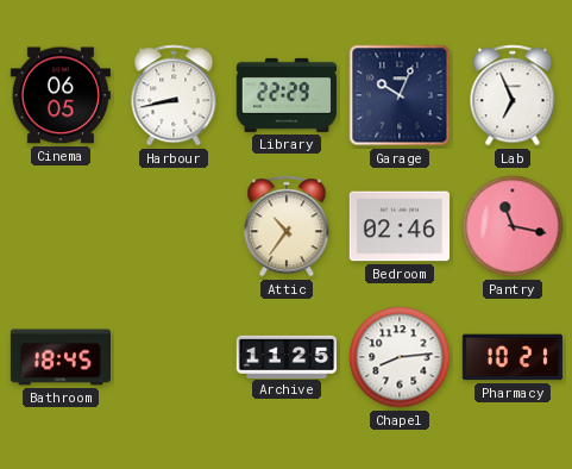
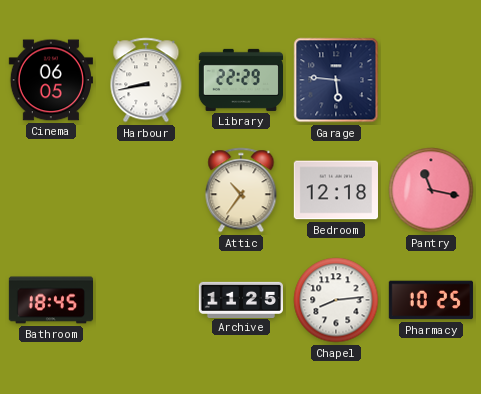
Garage: 10:04 -> 5:46
Lab: 6:56 -> none
Bedroom: 02:46 -> 12:18
Pharmacy: 10:21 -> 10:25
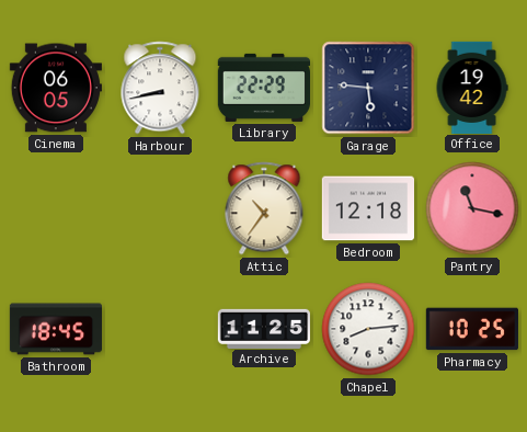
Office: none -> 19:42
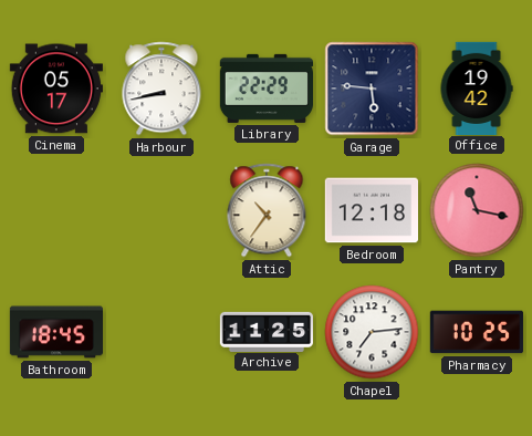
Cinema: 06:05 -> 05:17
Chapel: 8:14 -> 7:14
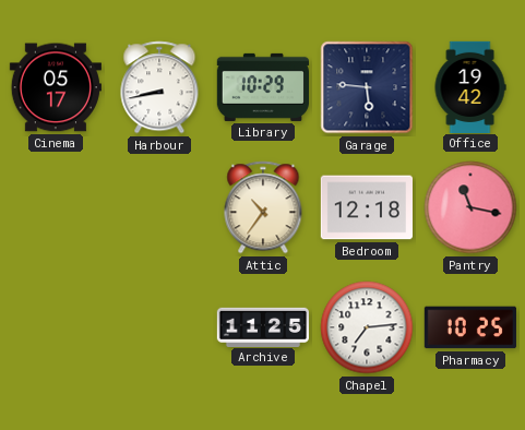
Library: 22:29 -> 10:29
Bathroom: 18:45 -> none
